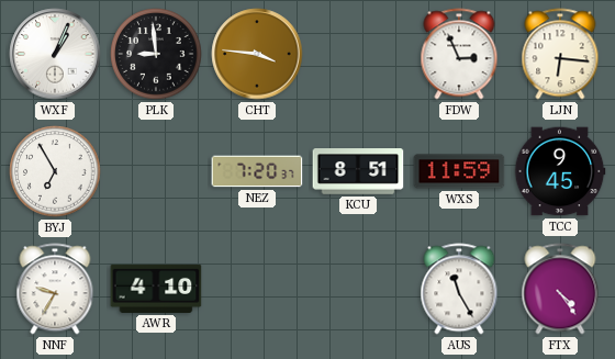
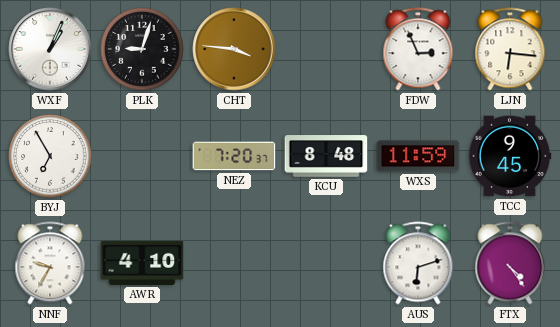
PLK: 8:59 -> 9:03
KCU: 8:51 -> 8:48
AUS: 11:25 -> 6:12
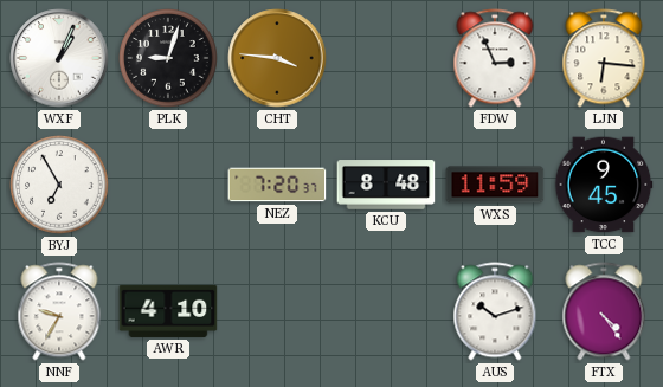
AUS: 6:12 -> 10:12
